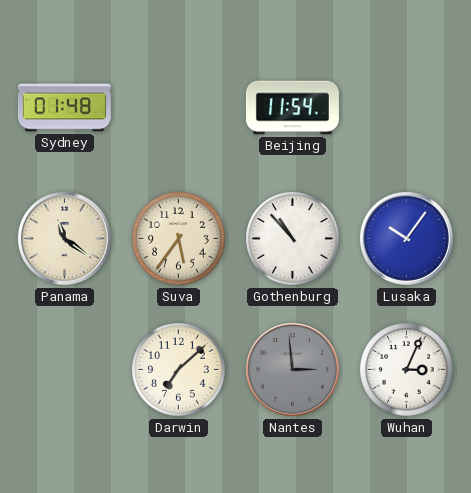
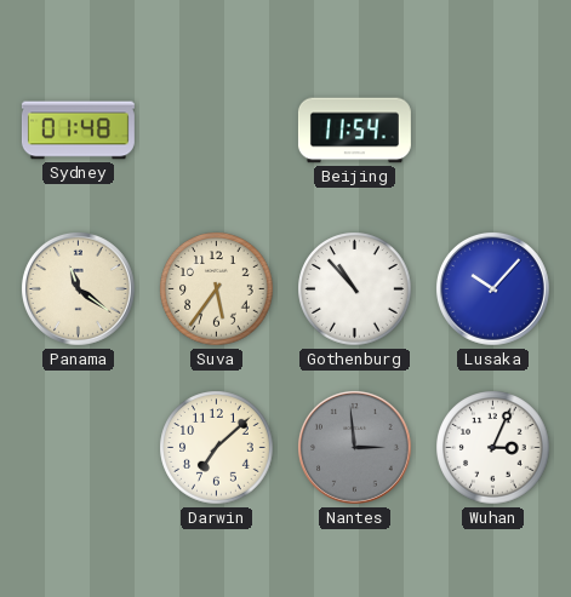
Lusaka: 10:06 -> 10:07
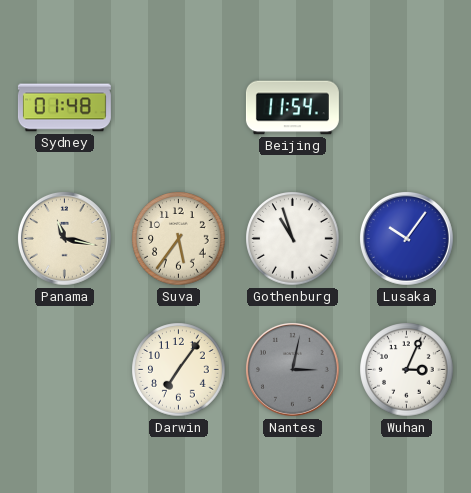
Panama: 11:21 -> 11:17
Gothenburg: 10:53 -> 10:57
Lusaka: 10:07 -> 10:06
Darwin: 7:08 -> 7:06
Nantes: 2:59 -> 3:02
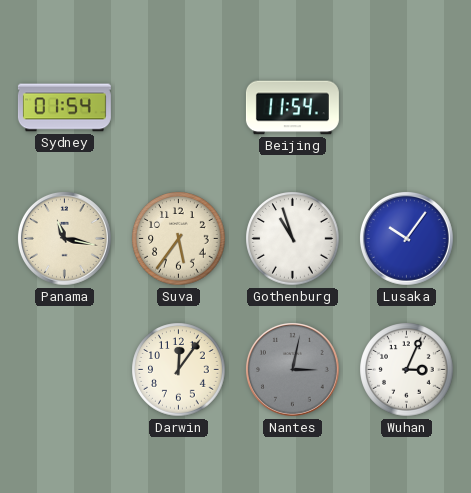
Sydney: 01:48 -> 01:54
Darwin: 7:06 -> 12:06
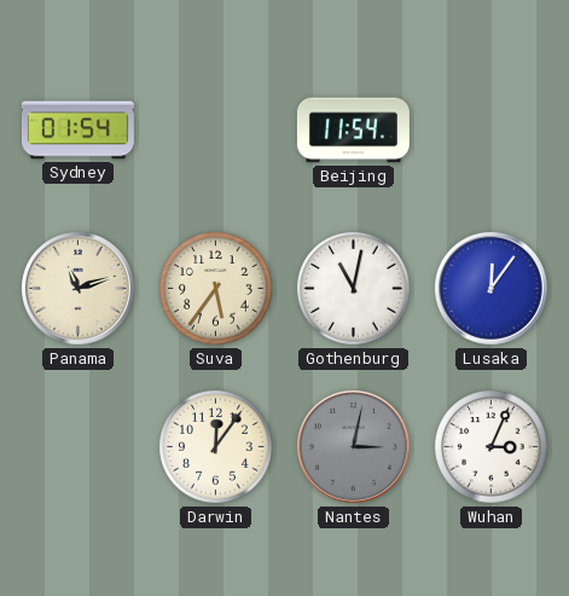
Panama: 11:17 -> 11:12
Gothenburg: 10:57 -> 11:02
Lusaka: 10:06 -> 12:06
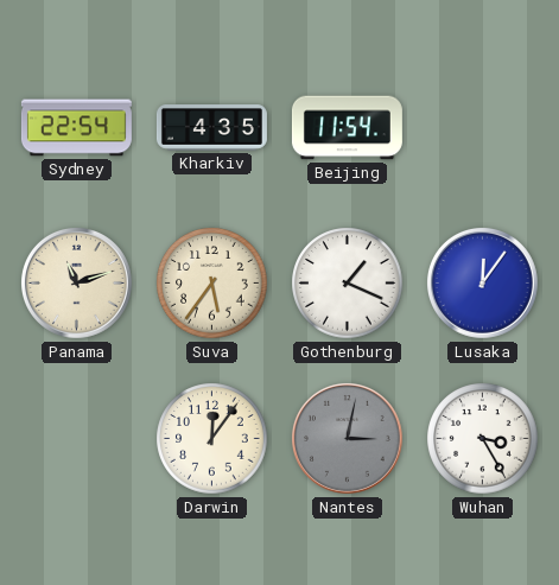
Sydney: 01:54 -> 22:54
Kharkiv: none -> 4:35
Gothenburg: 11:02 -> 1:19
Wuhan: 3:04 -> 3:25
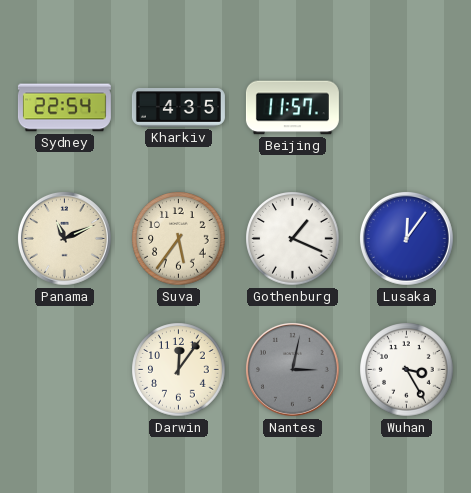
Beijing: 11:54 -> 11:57
Panama: 11:12 -> 11:11
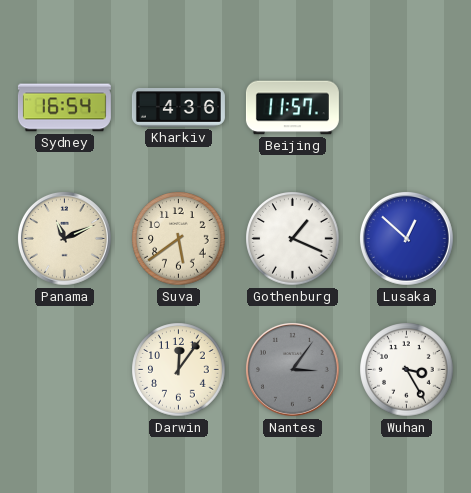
Sydney: 22:54 -> 16:54
Kharkiv: 4:35 -> 4:36
Suva: 5:36 -> 5:39
Lusaka: 12:06 -> 12:52
Nantes: 3:02 -> 3:06
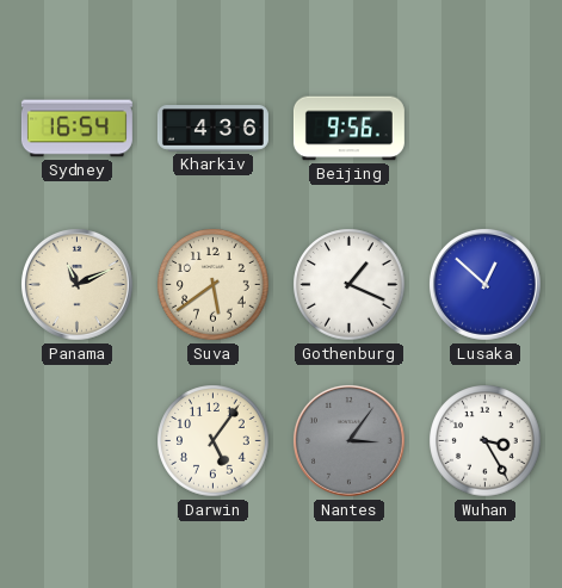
Beijing: 11:57 -> 9:56
Darwin: 12:06 -> 5:06
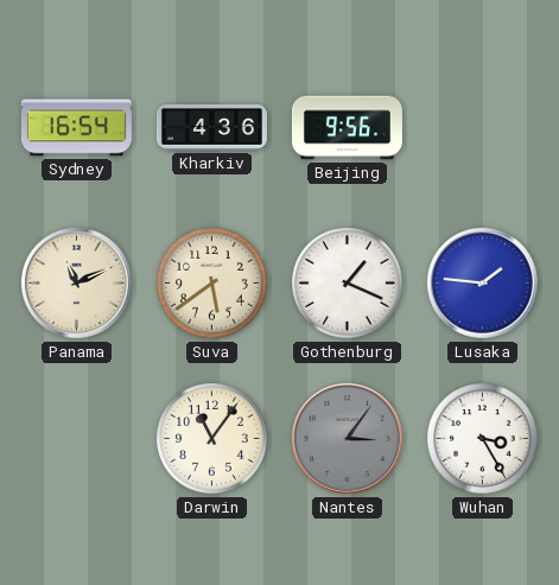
Lusaka: 12:52 -> 1:46
Darwin: 5:06 -> 11:06
